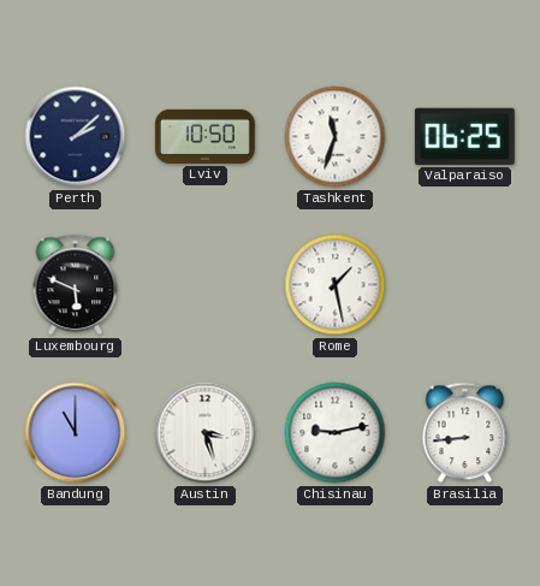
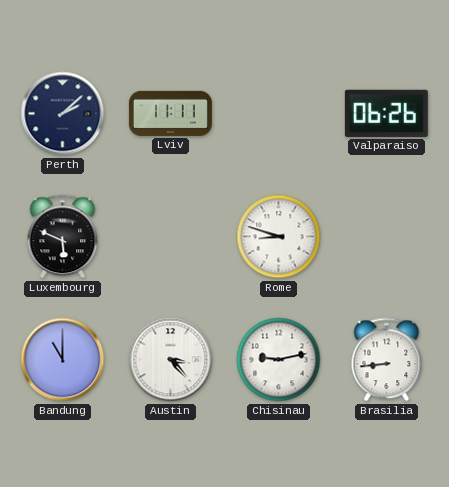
Lviv: 10:50 -> 11:11
Tashkent: 11:33 -> none
Valparaiso: 06:25 -> 06:26
Rome: 1:28 -> 8:48
Austin: 3:27 -> 3:23
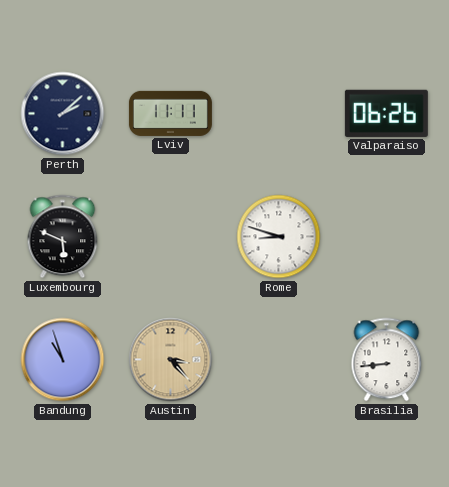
Bandung: 11:00 -> 10:57
Austin dial: white -> champagne
Chisinau: 9:13 -> none
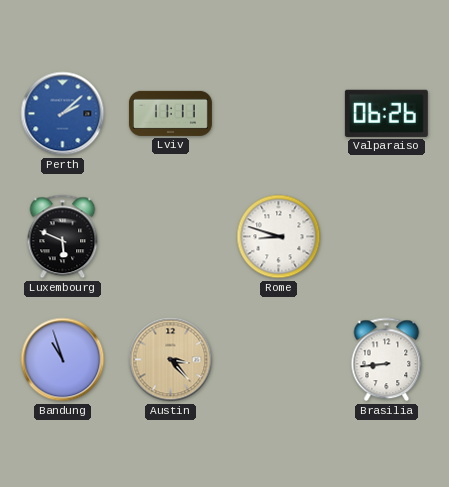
Perth dial: navy -> blue
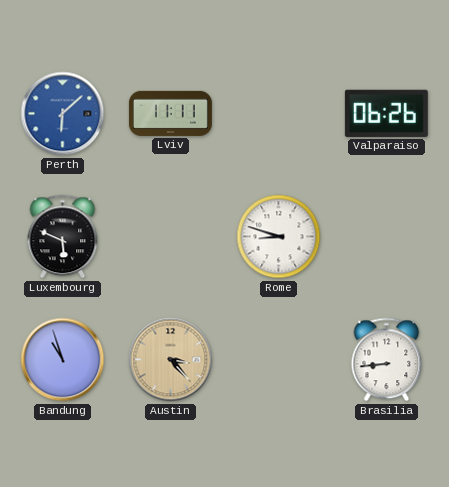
Perth: 2:08 -> 6:08
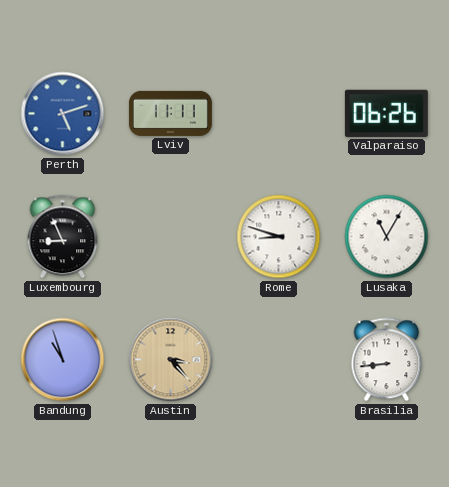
Perth: 6:08 -> 5:12
Luxembourg: 5:49 -> 8:56
Lusaka: none -> 11:05
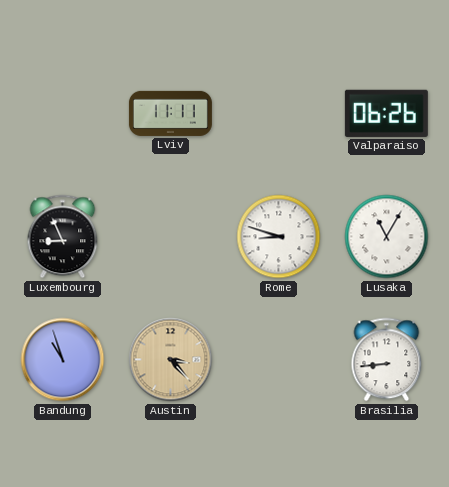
Perth: 5:12 -> none
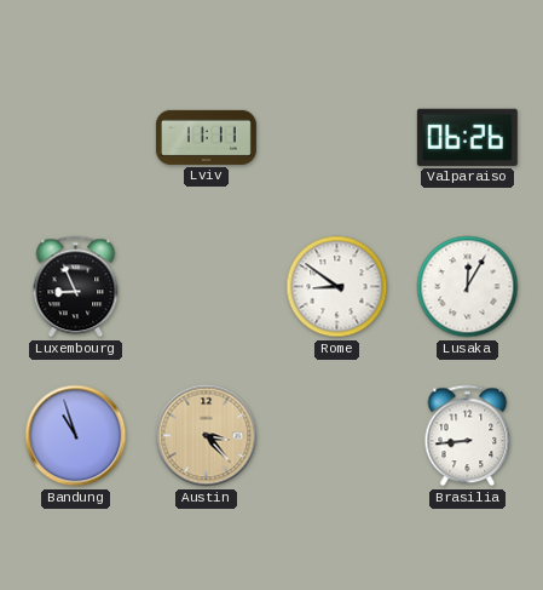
Rome: 8:48 -> 8:51
Lusaka: 11:05 -> 12:05
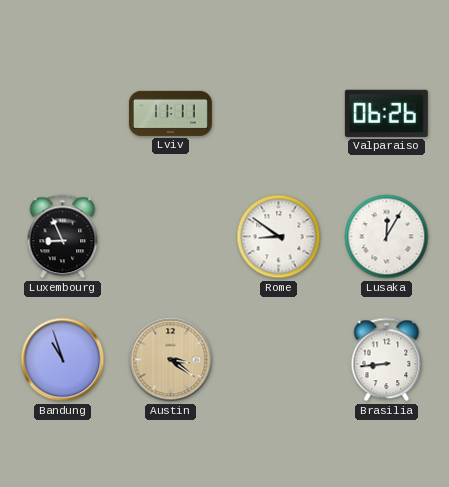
Austin: 3:23 -> 3:21
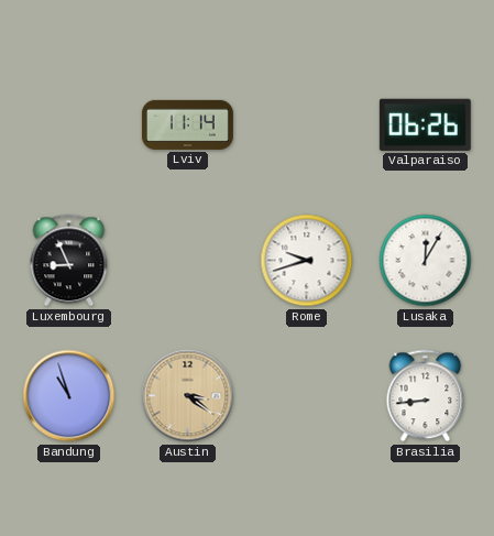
Lviv: 11:11 -> 11:14
Rome: 8:51 -> 9:42
